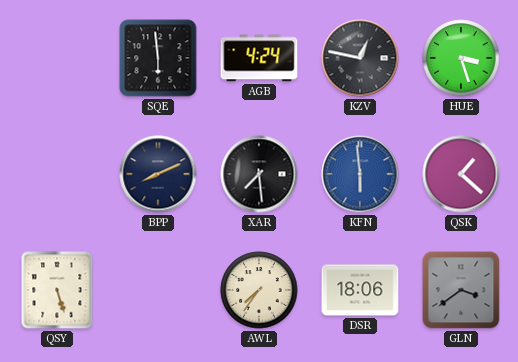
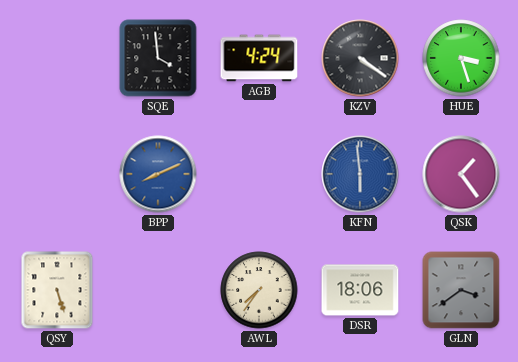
SQE: 5:59 -> 3:59
KZV: 12:47 -> 4:21
BPP dial: navy -> blue
XAR: 7:29 -> none
QSK: 1:22 -> 1:24
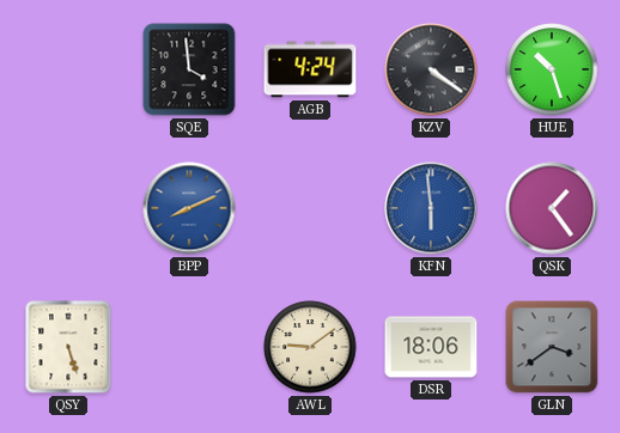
HUE: 3:27 -> 10:27
AWL: 7:36 -> 9:09
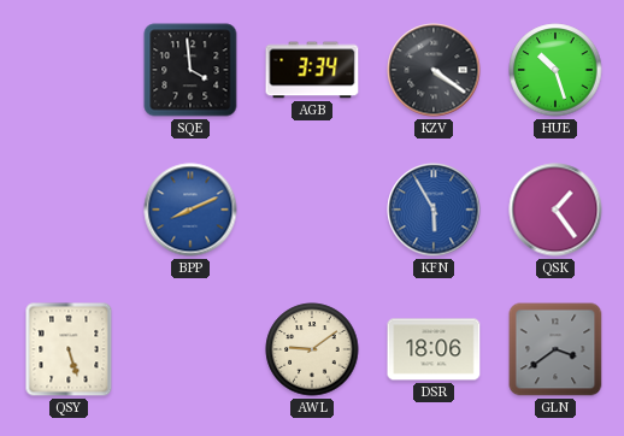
AGB: 4:24 -> 3:34
KFN: 5:59 -> 5:55
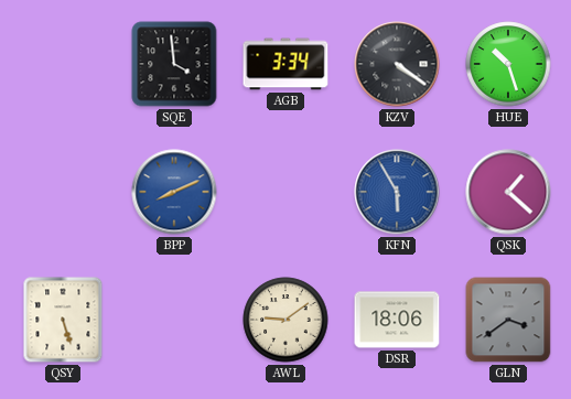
QSK: 1:24 -> 1:22
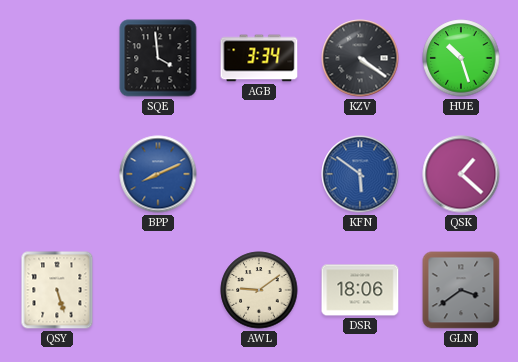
KFN: 5:55 -> 5:51
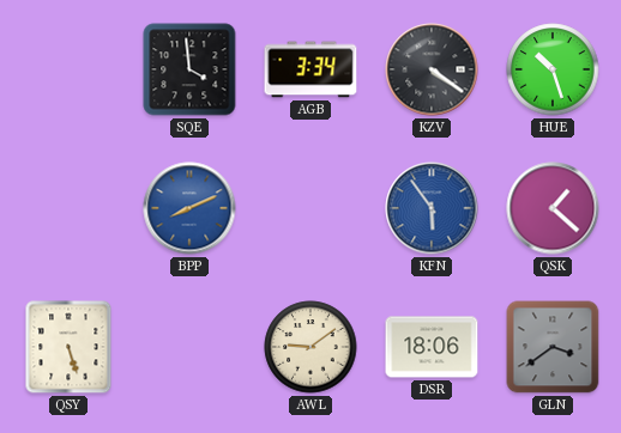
KFN: 5:51 -> 5:54
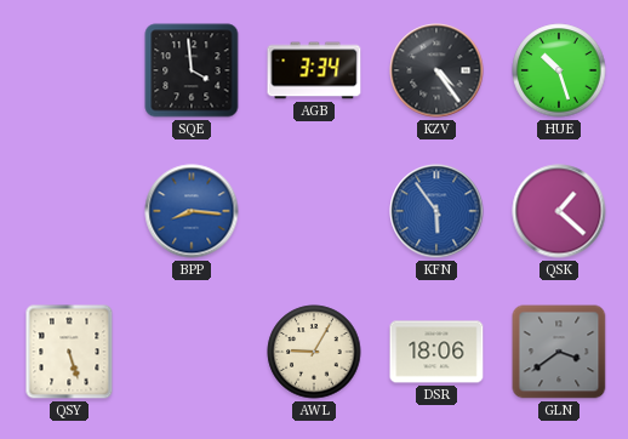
KZV: 4:21 -> 4:24
BPP: 8:11 -> 8:16
AWL: 9:09 -> 9:05
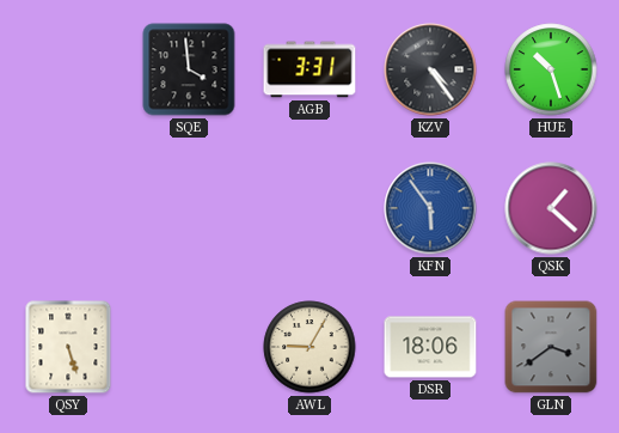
AGB: 3:34 -> 3:31
BPP: 8:16 -> none
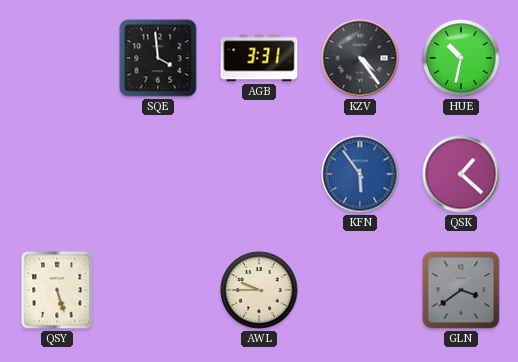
HUE: 10:27 -> 10:32
AWL: 9:05 -> 9:45
DSR: 18:06 -> none
